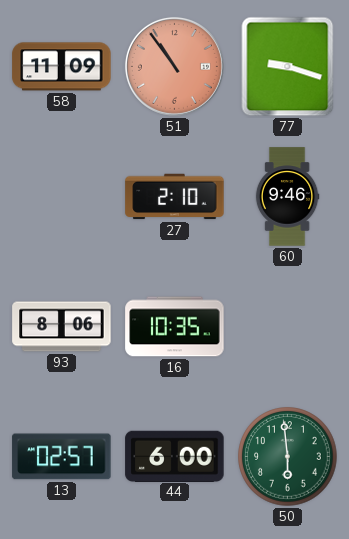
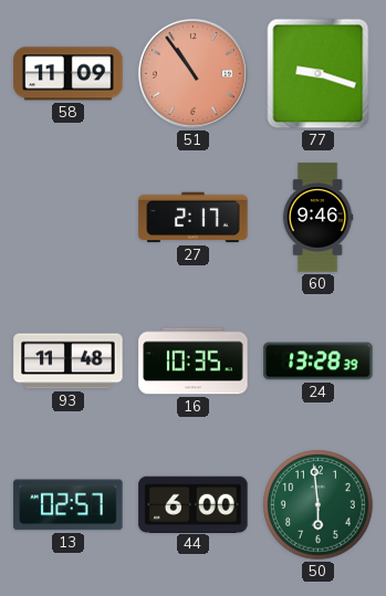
27: 2:10 -> 2:17
93: 8:06 -> 11:48
24: none -> 13:28
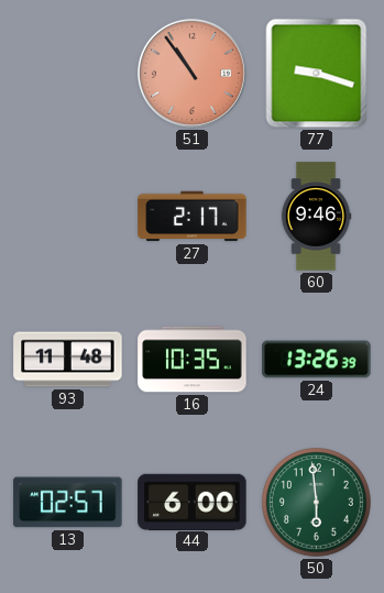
58: 11:09 -> none
24: 13:28 -> 13:26
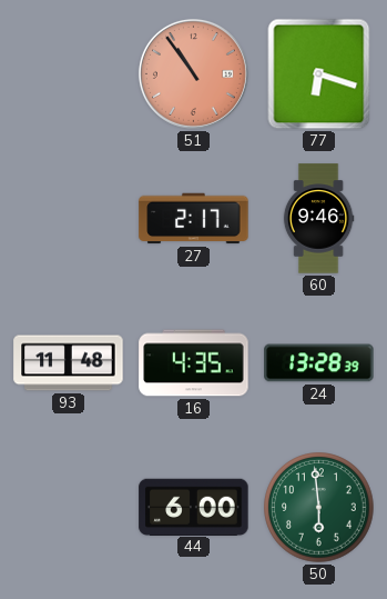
77: 9:18 -> 6:18
16: 10:35 -> 4:35
24: 13:26 -> 13:28
13: 02:57 -> none
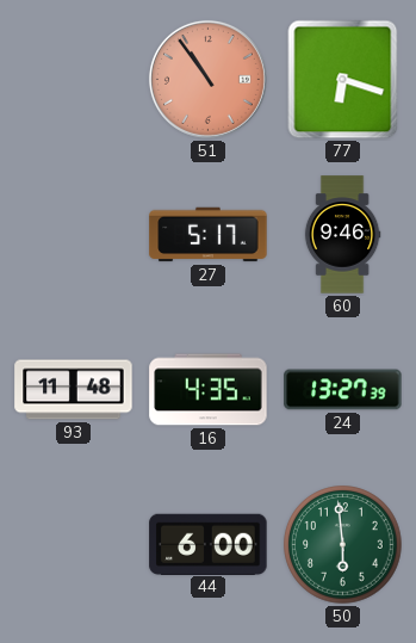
27: 2:17 -> 5:17
24: 13:28 -> 13:27
